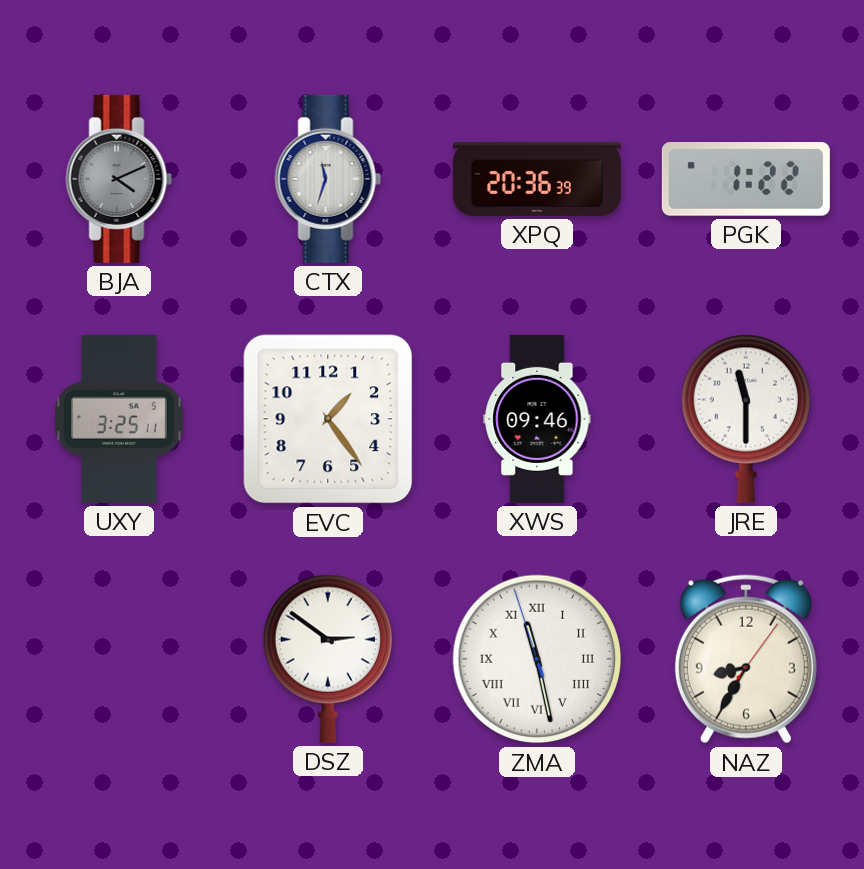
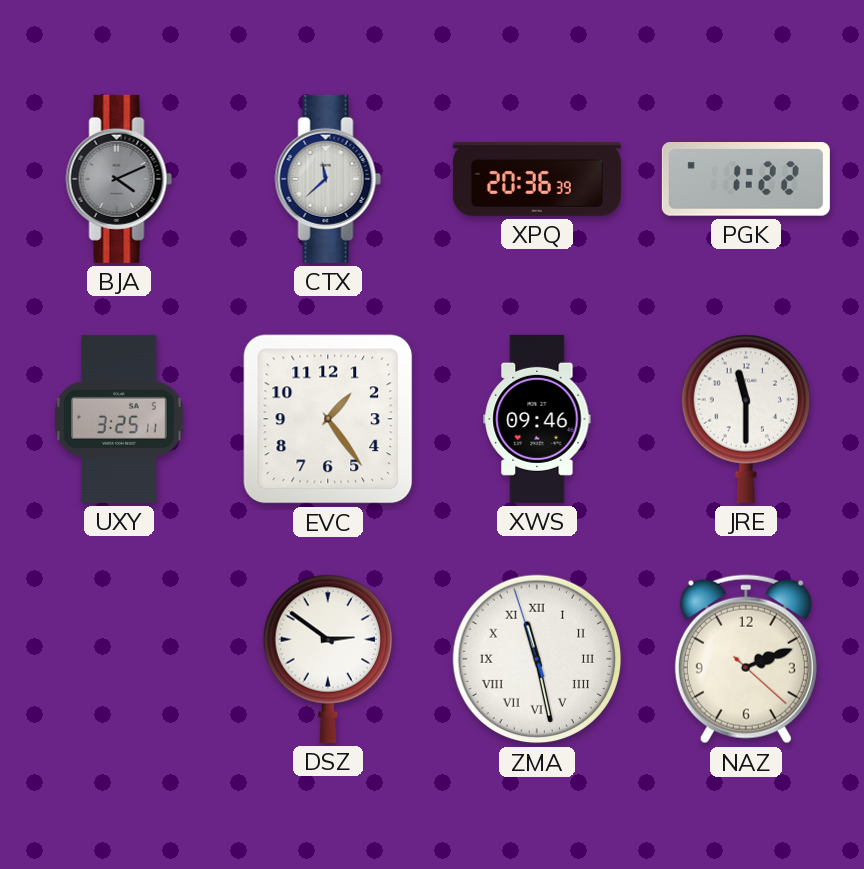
CTX: 11:33 -> 11:38
NAZ: 8:35 -> 2:11
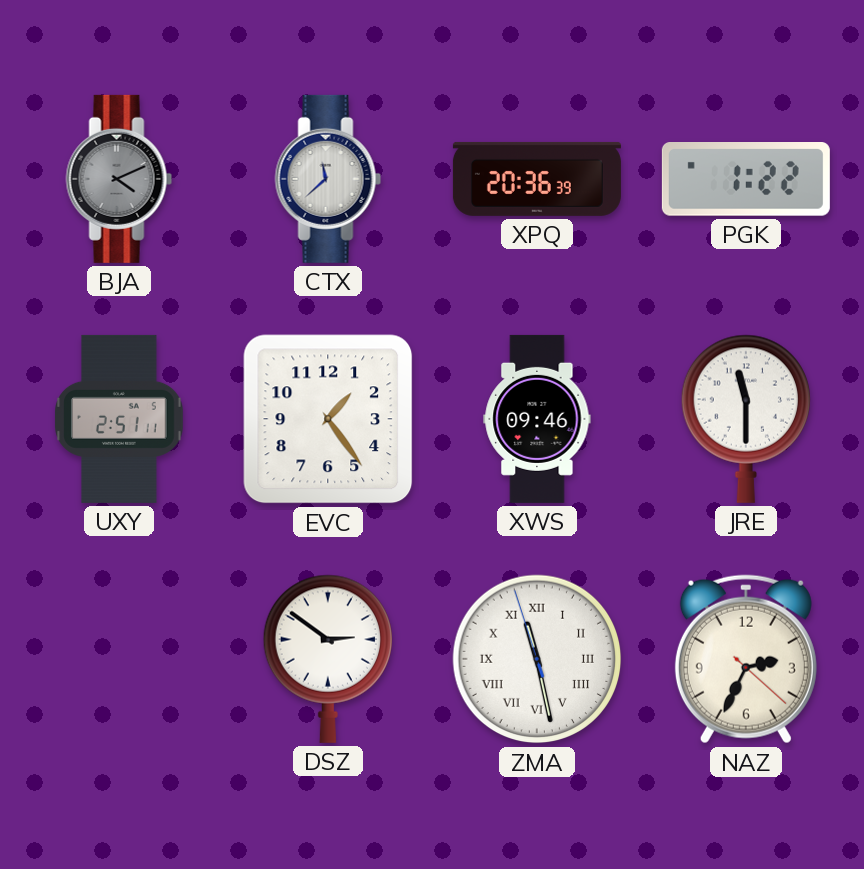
UXY: 3:25 -> 2:51
NAZ: 2:11 -> 2:34
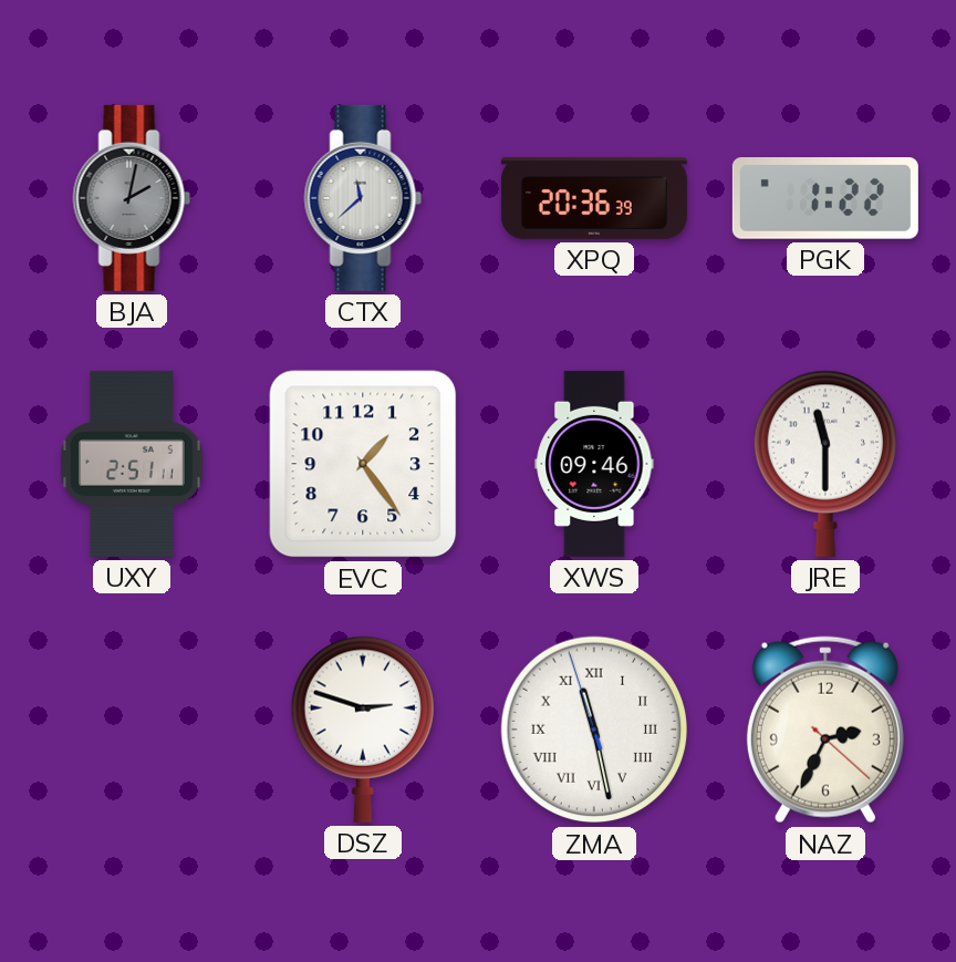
BJA: 4:11 -> 2:02
DSZ: 2:51 -> 2:48
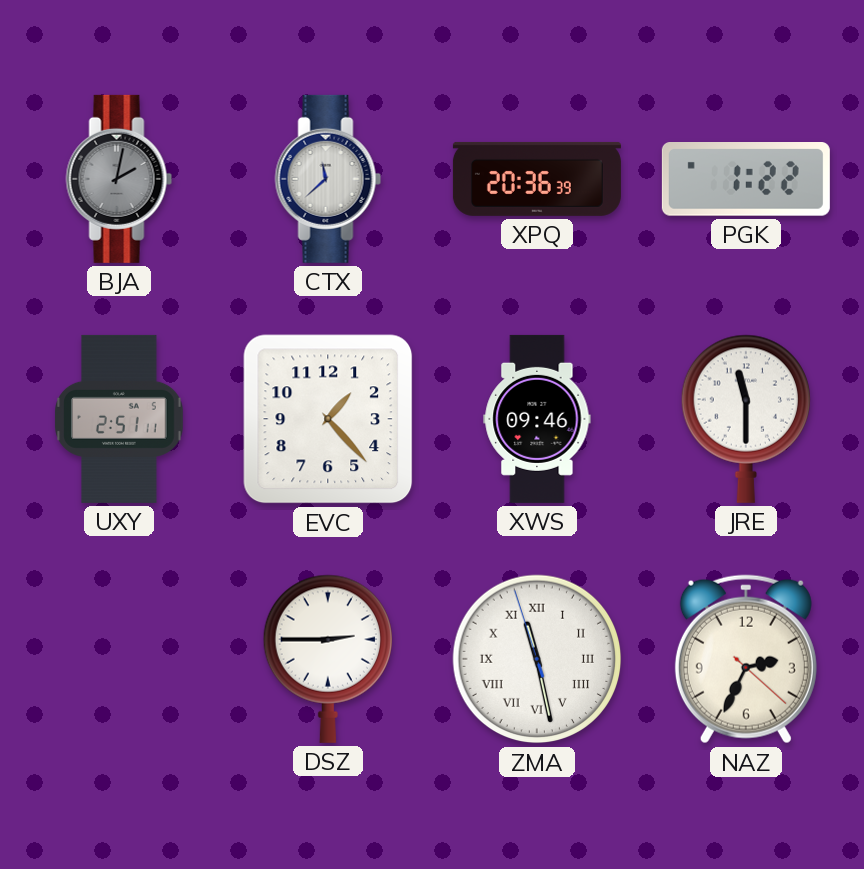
EVC: 1:24 -> 1:23
DSZ: 2:48 -> 2:45
